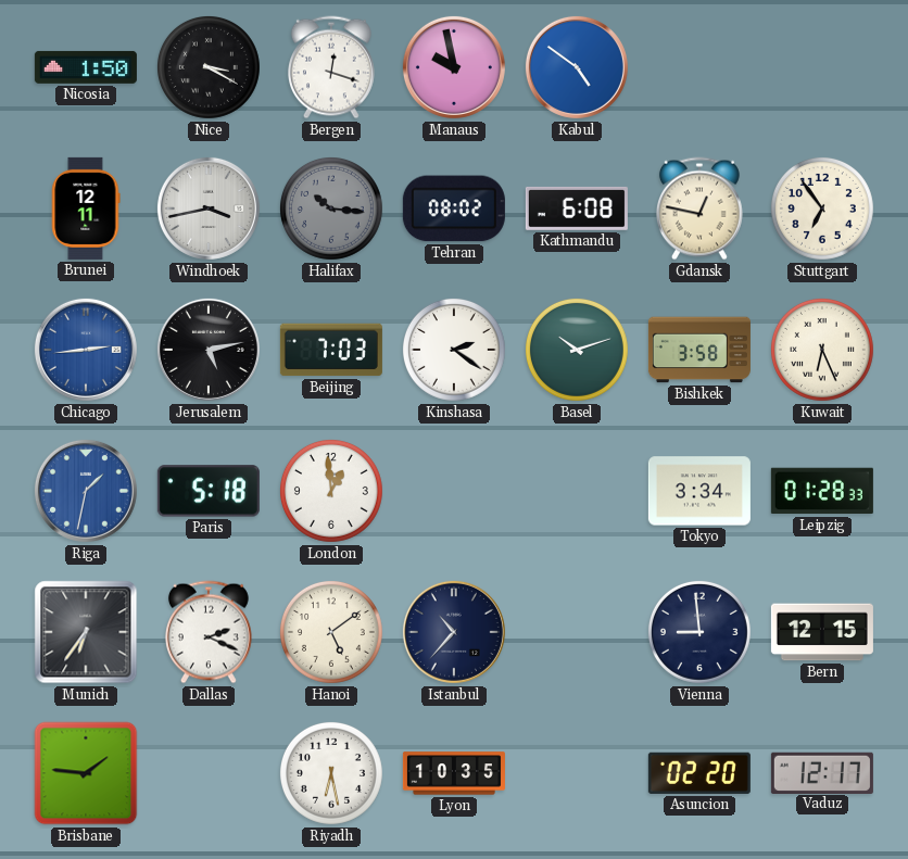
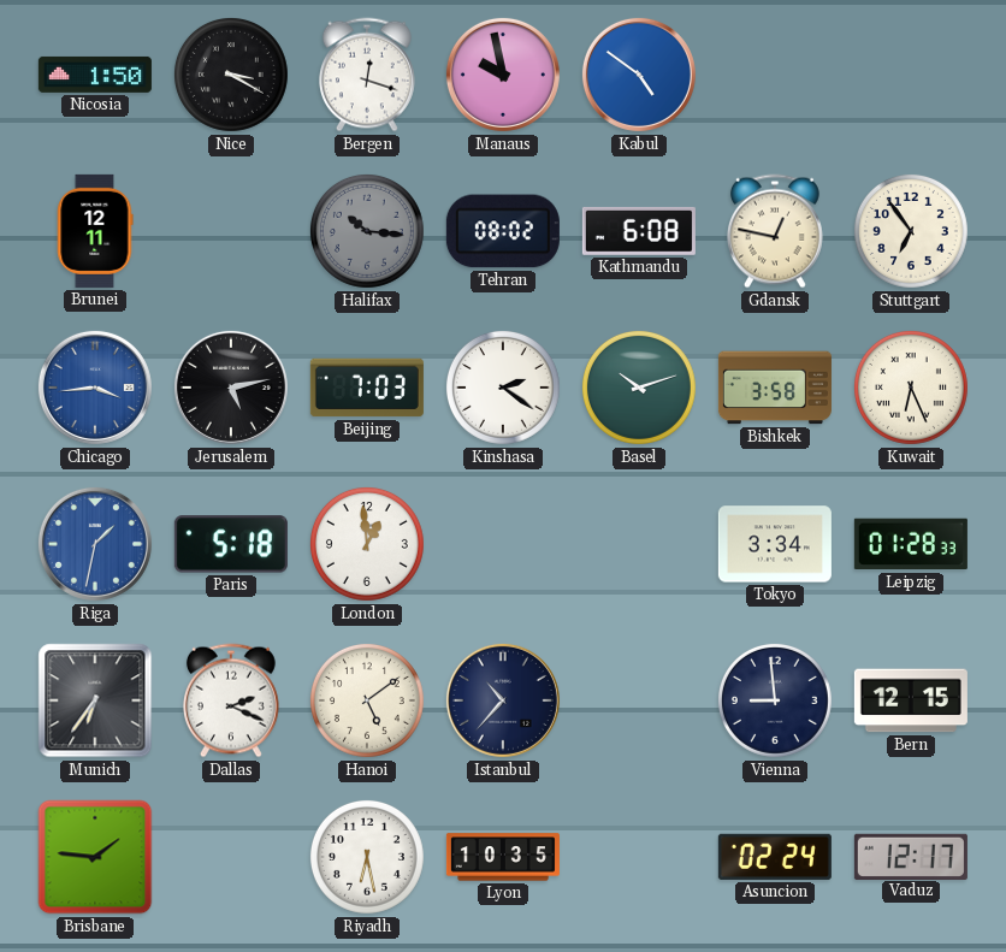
Windhoek: 3:43 -> none
Chicago: 2:44 -> 3:44
Asuncion: 02:20 -> 02:24
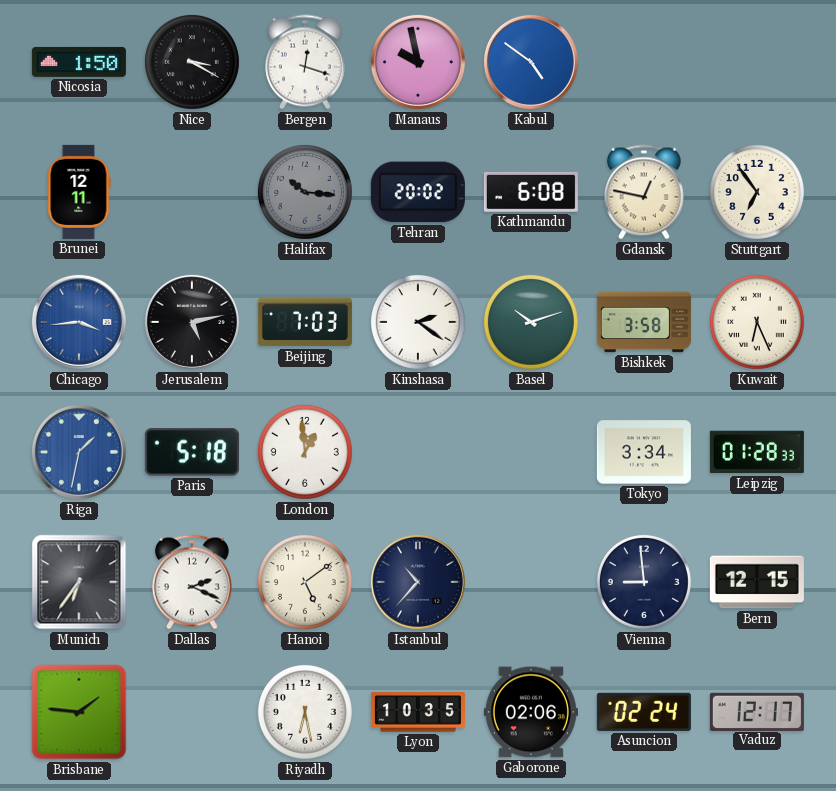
Tehran: 08:02 -> 20:02
Gaborone: none -> 02:06
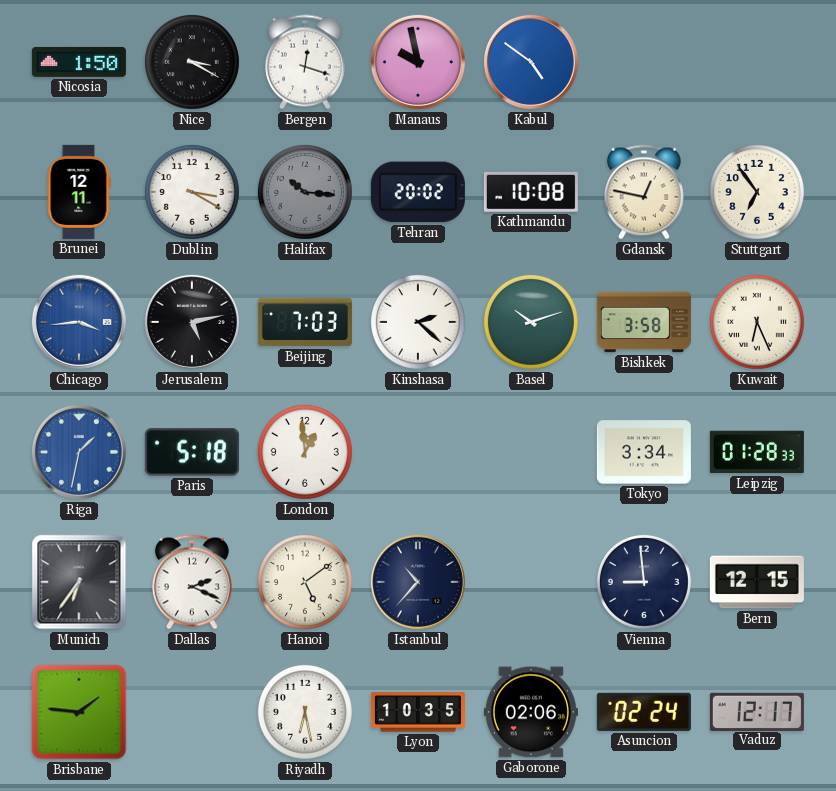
Dublin: none -> 3:20
Kathmandu: 6:08 -> 10:08
Kinshasa: 2:21 -> 2:22
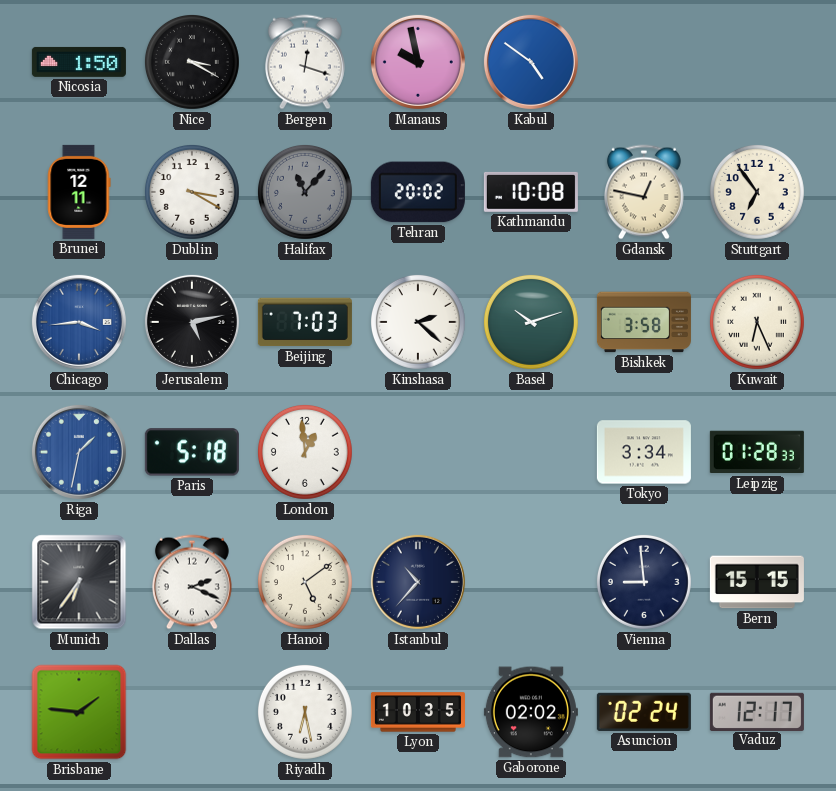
Halifax: 10:16 -> 11:07
Bern: 12:15 -> 15:15
Gaborone: 02:06 -> 02:02
